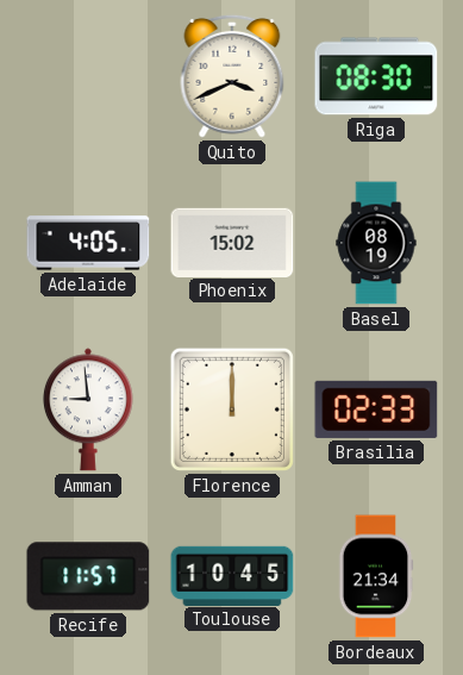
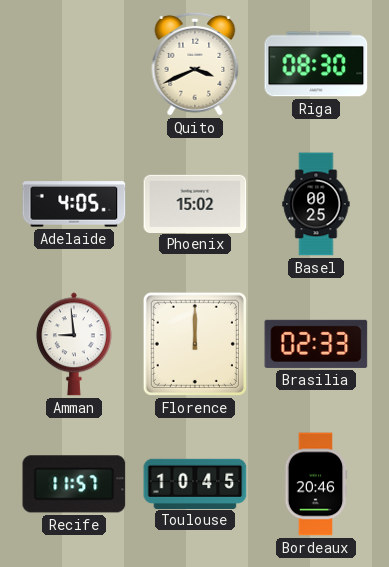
Basel: 08:19 -> 00:25
Bordeaux: 21:34 -> 20:46
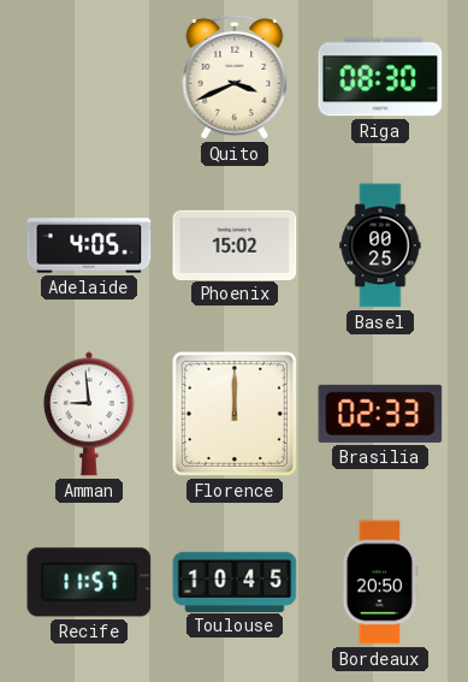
Bordeaux: 20:46 -> 20:50
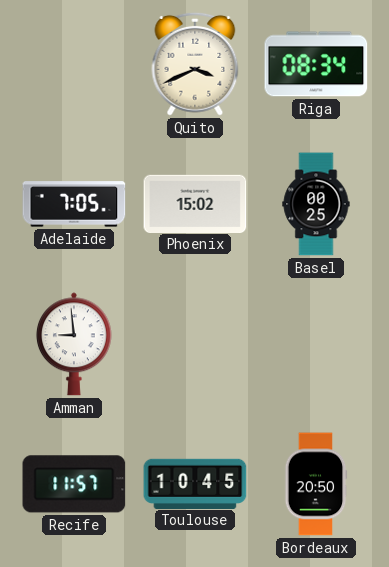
Riga: 08:30 -> 08:34
Adelaide: 4:05 -> 7:05
Florence: 12:00 -> none
Brasilia: 02:33 -> none
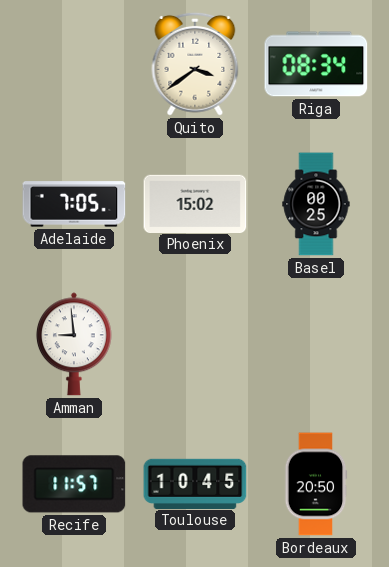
Quito: 3:41 -> 3:39
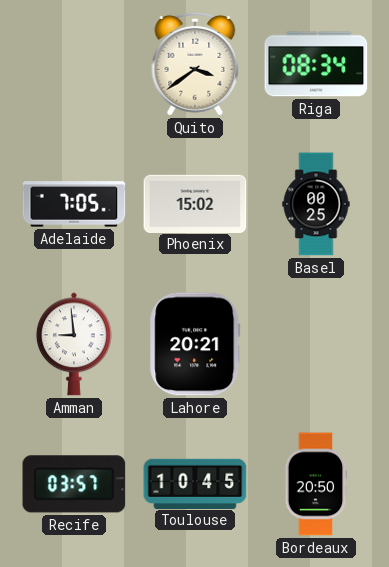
Lahore: none -> 20:21
Recife: 11:57 -> 03:57
